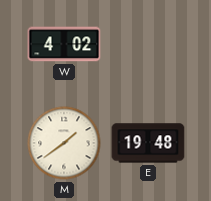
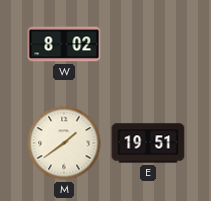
W: 4:02 -> 8:02
E: 19:48 -> 19:51
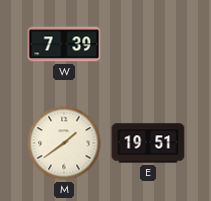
W: 8:02 -> 7:39
